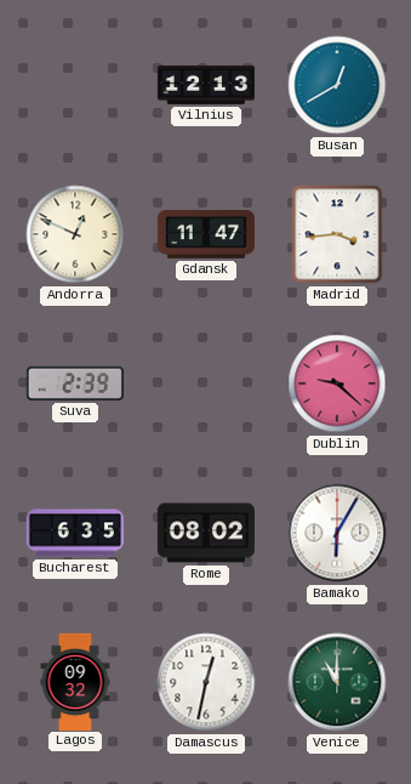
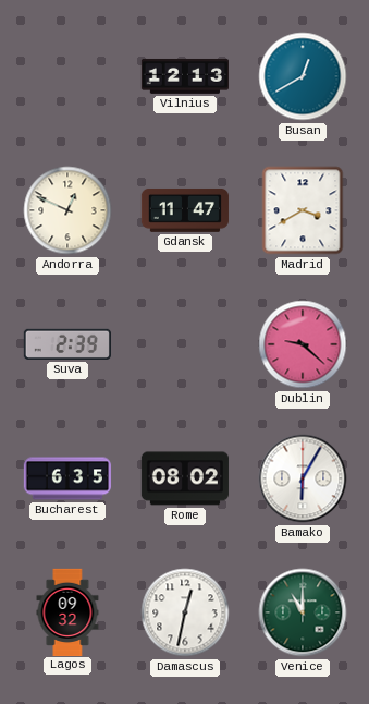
Madrid: 3:44 -> 3:40
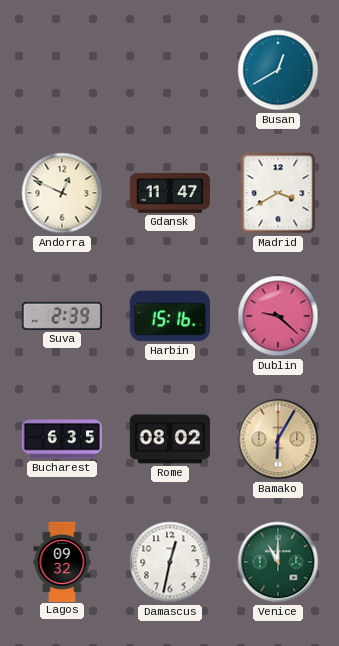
Vilnius: 12:13 -> none
Harbin: none -> 15:16
Bamako dial: white -> champagne
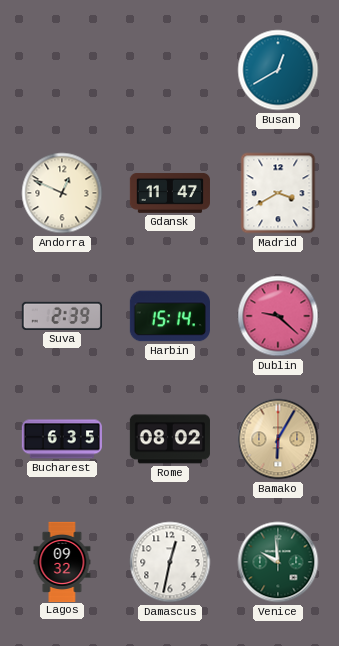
Harbin: 15:16 -> 15:14
Venice: 11:00 -> 9:59
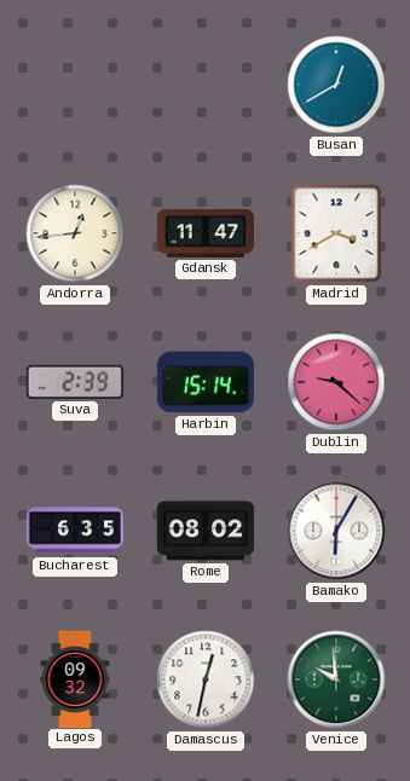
Andorra: 12:49 -> 12:44
Bamako dial: champagne -> white
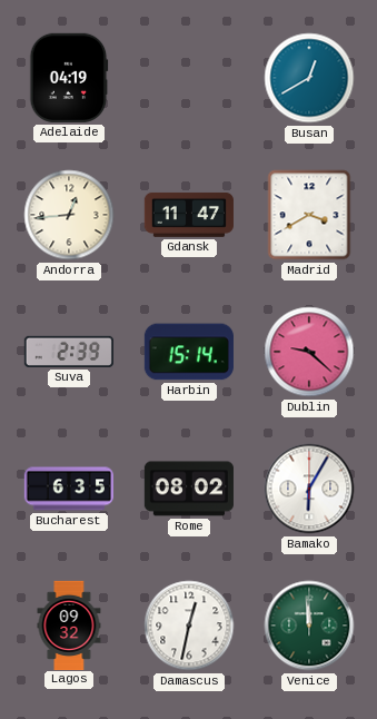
Adelaide: none -> 04:19
Venice: 9:59 -> 11:59
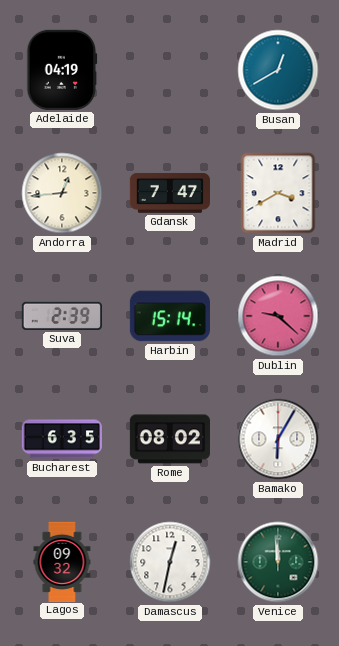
Gdansk: 11:47 -> 7:47
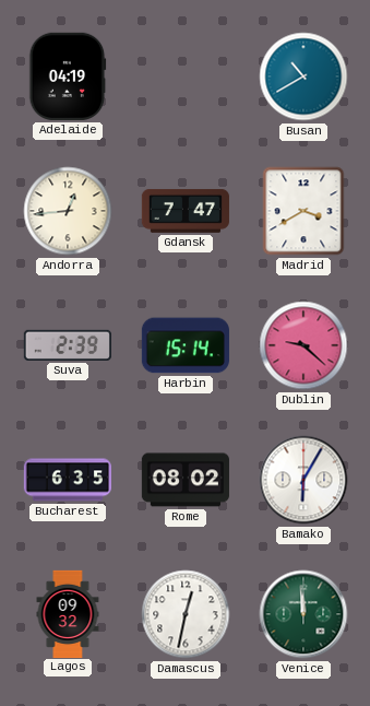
Busan: 12:40 -> 10:40
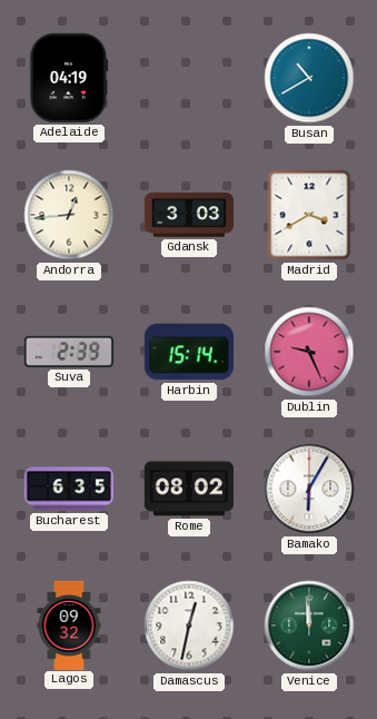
Gdansk: 7:47 -> 3:03
Dublin: 9:22 -> 9:26
